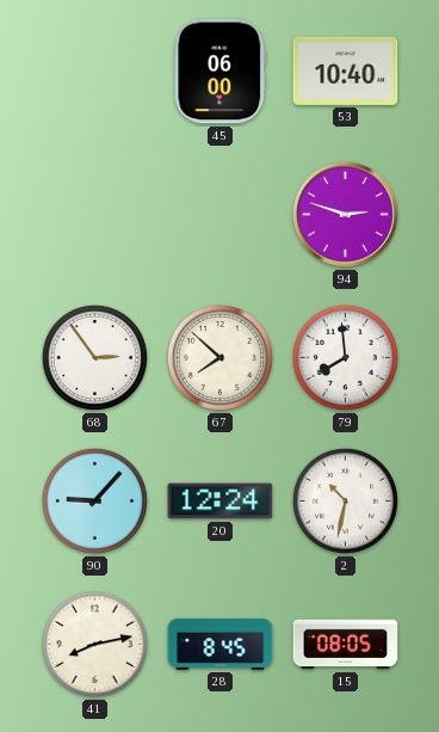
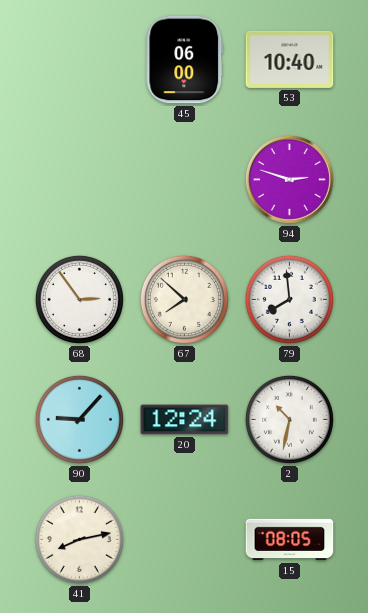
28: 8:45 -> none
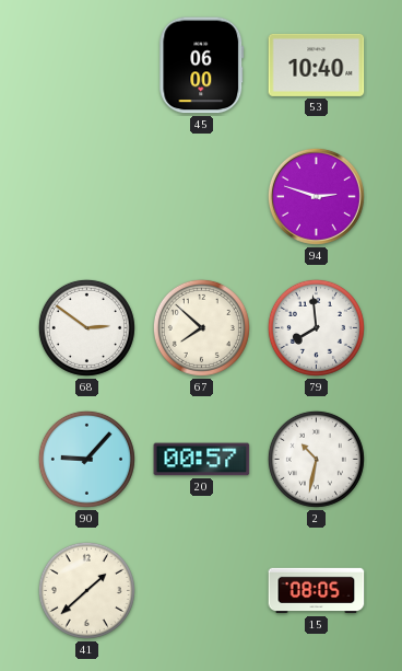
68: 2:54 -> 2:51
20: 12:24 -> 00:57
41: 8:13 -> 1:38
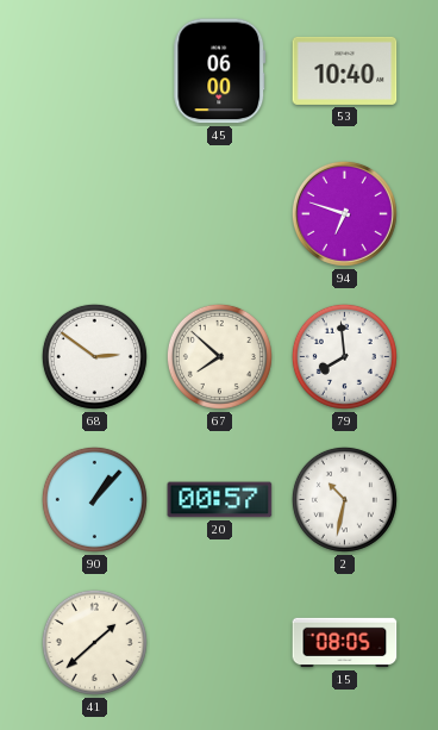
94: 2:48 -> 6:48
90: 9:07 -> 1:07
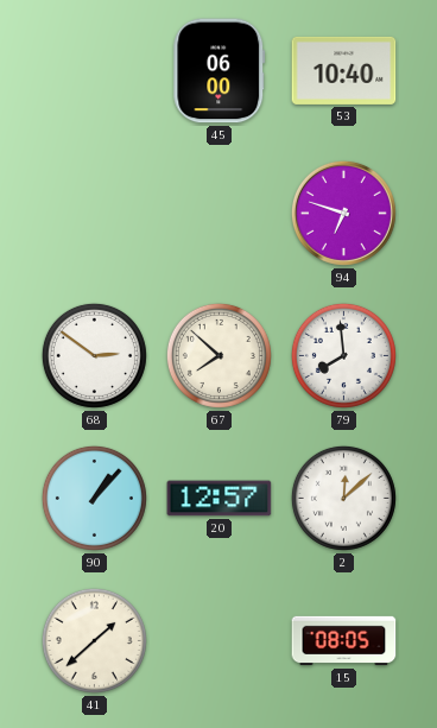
20: 00:57 -> 12:57
2: 10:32 -> 12:08
